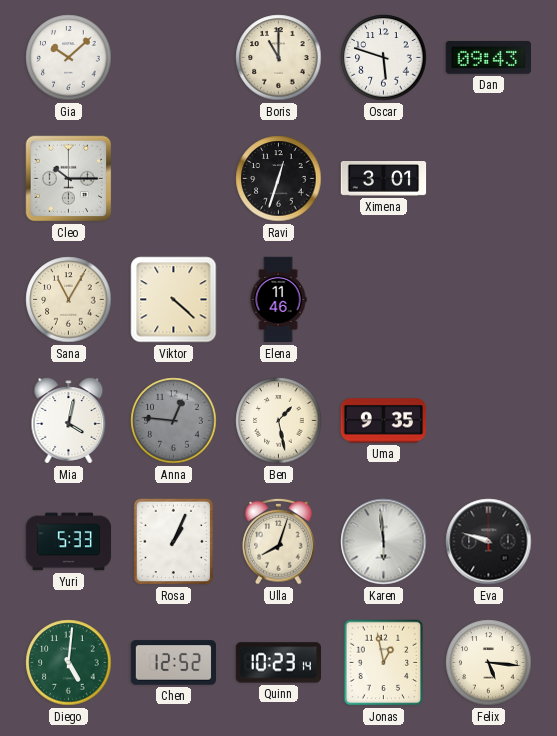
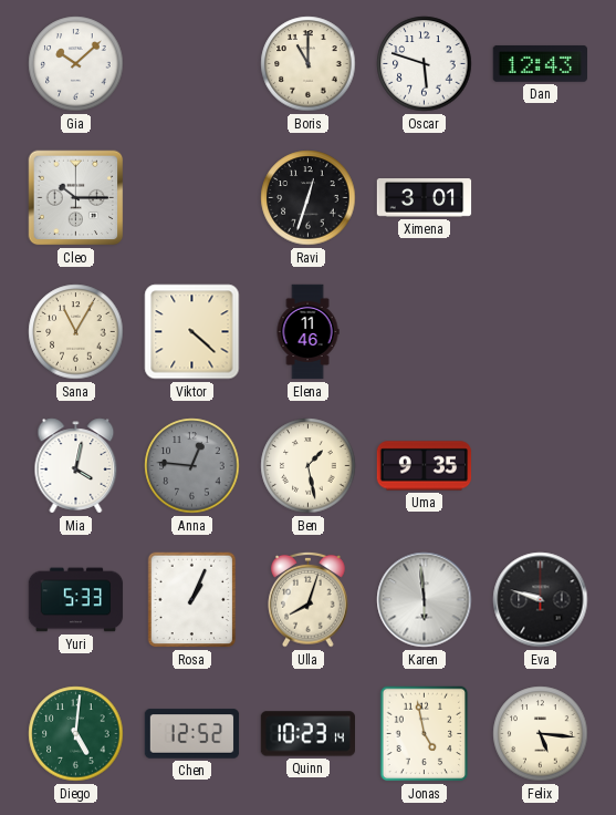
Dan: 09:43 -> 12:43
Jonas: 12:58 -> 4:58
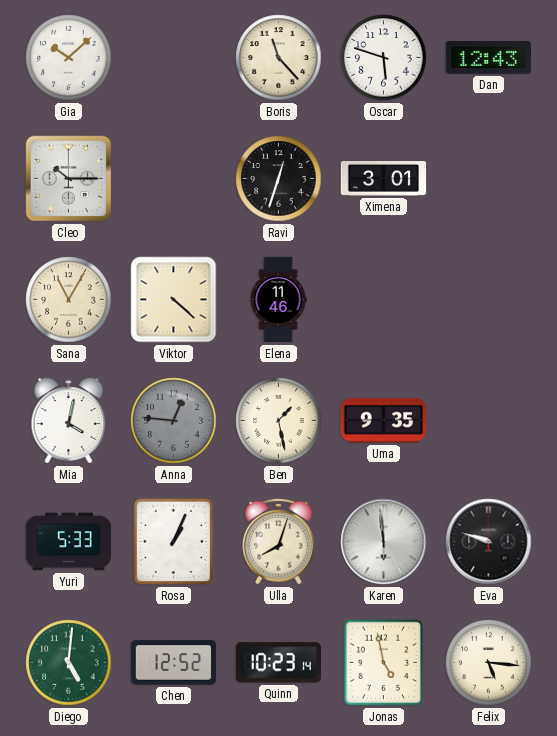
Boris: 11:00 -> 11:23
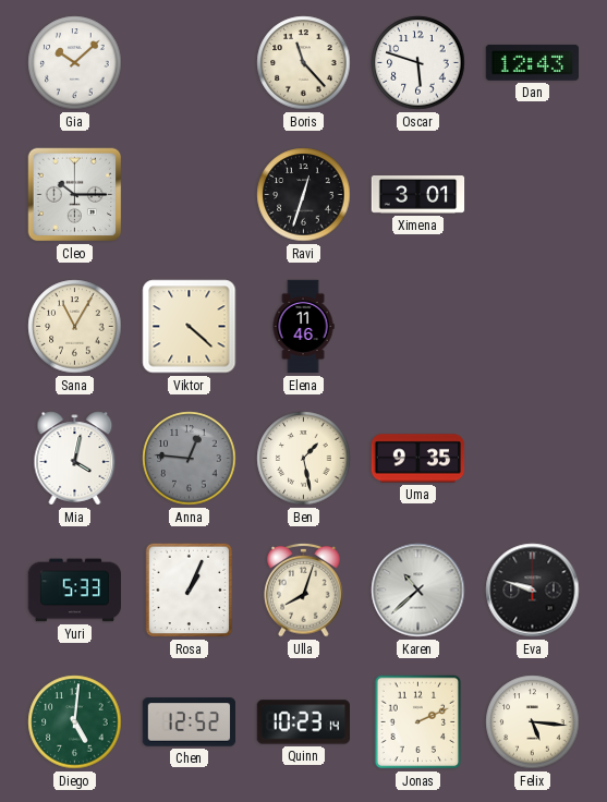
Karen: 5:59 -> 10:38
Jonas: 4:58 -> 2:11
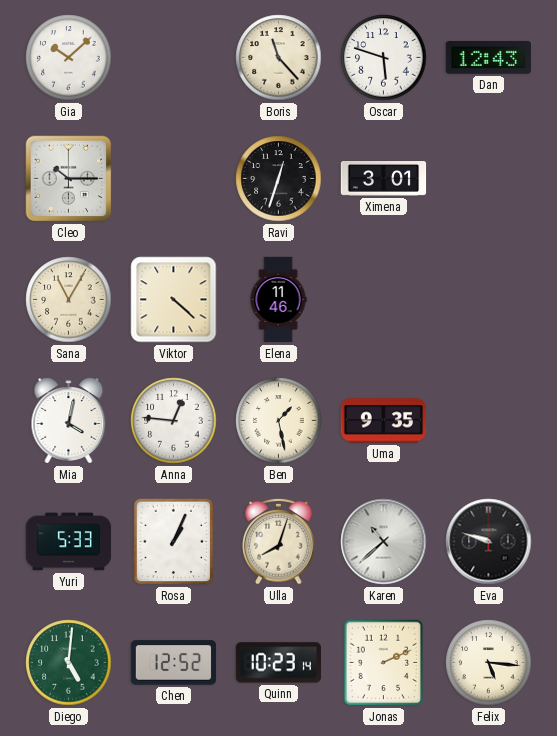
Anna dial: grey -> white
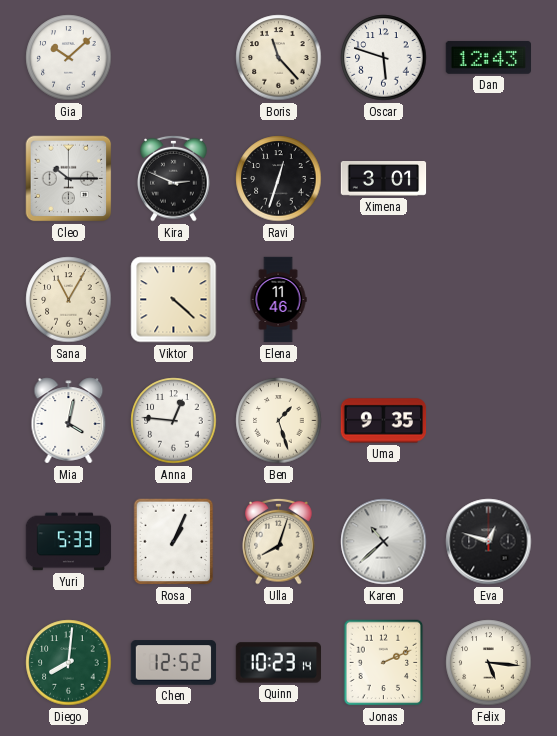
Kira: none -> 2:49
Ben: 1:28 -> 1:27
Eva: 9:48 -> 12:48
Diego: 5:01 -> 8:01
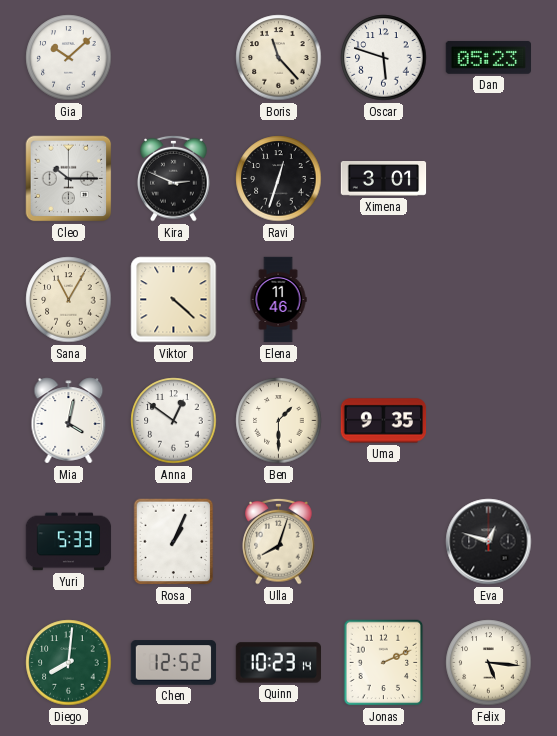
Dan: 12:43 -> 05:23
Anna: 12:46 -> 12:51
Ben: 1:27 -> 1:30
Karen: 10:38 -> none
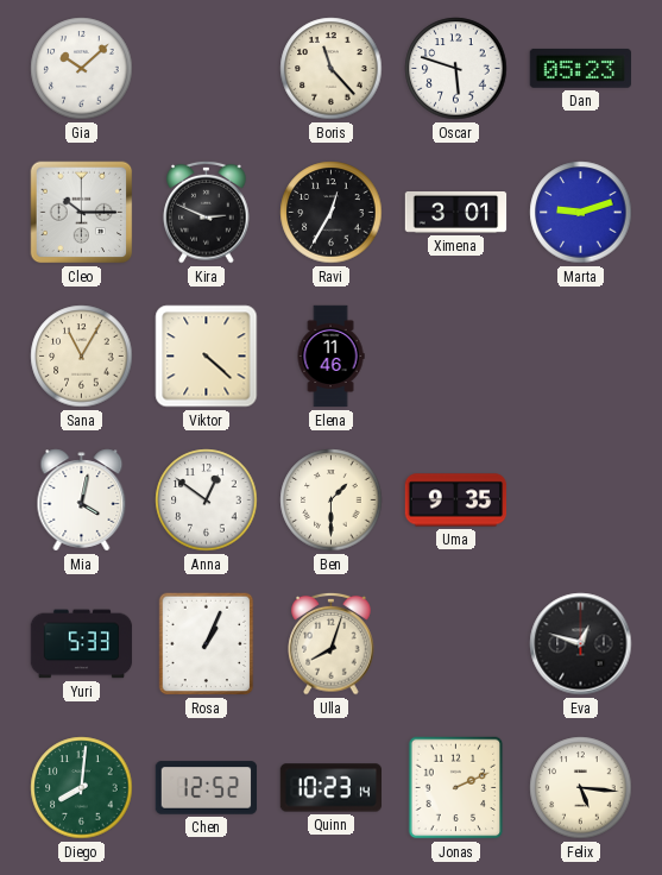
Ravi: 12:33 -> 12:35
Marta: none -> 9:12
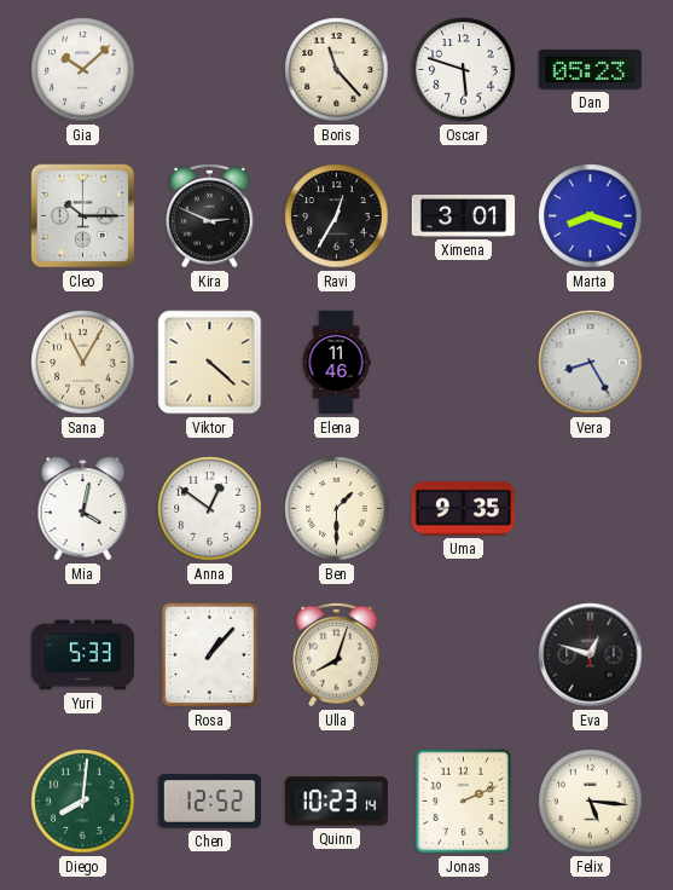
Marta: 9:12 -> 8:18
Vera: none -> 8:25
Rosa: 1:04 -> 1:07
